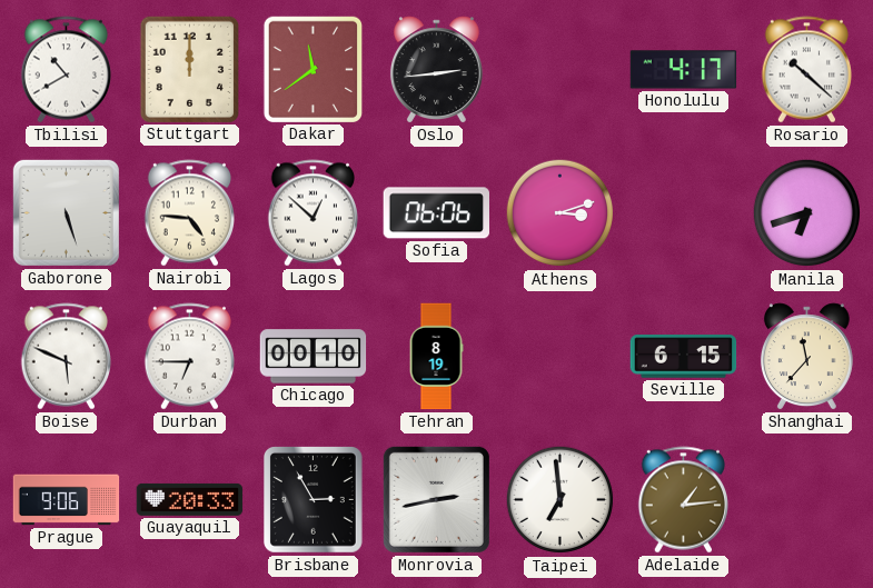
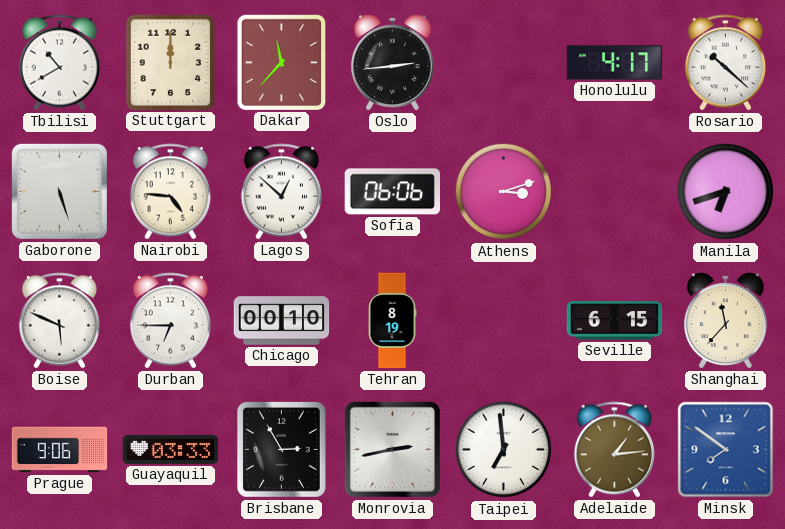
Dakar: 11:39 -> 11:37
Guayaquil: 20:33 -> 03:33
Minsk: none -> 7:51
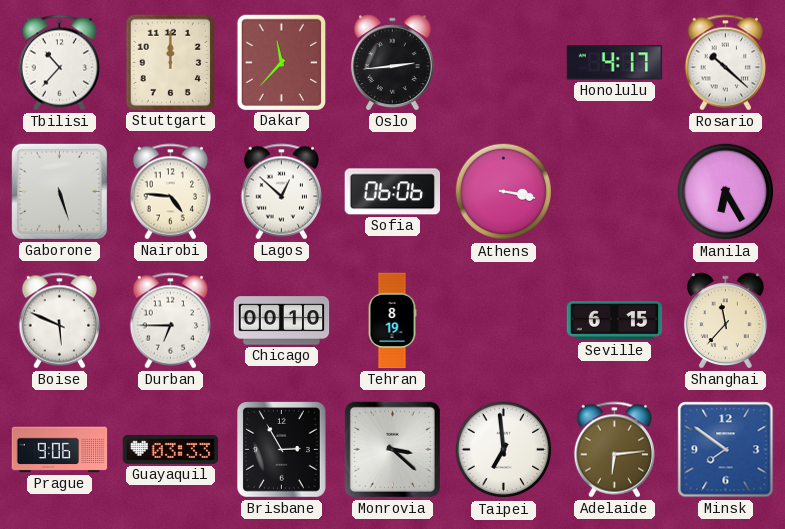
Tbilisi: 10:40 -> 10:37
Athens: 3:12 -> 3:17
Manila: 6:42 -> 6:25
Monrovia: 2:43 -> 3:22
Adelaide: 1:14 -> 6:14
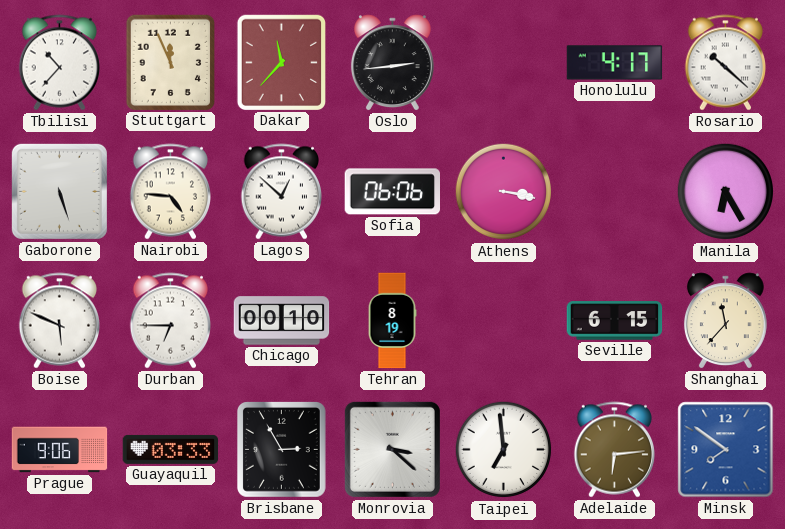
Stuttgart: 12:00 -> 11:56
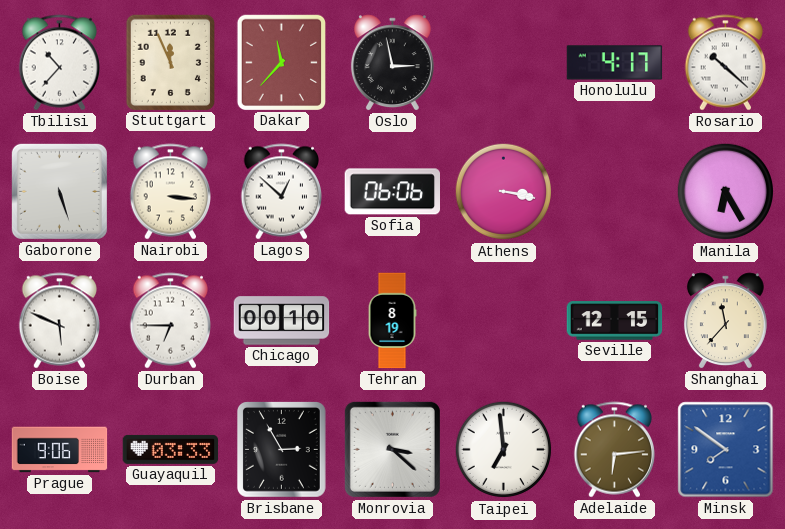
Oslo: 2:44 -> 2:58
Nairobi: 4:46 -> 3:16
Seville: 6:15 -> 12:15
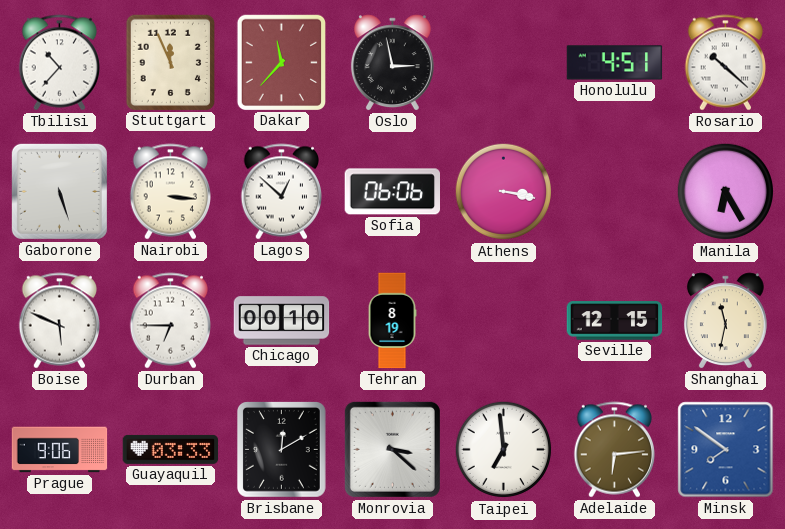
Honolulu: 4:17 -> 4:51
Shanghai: 11:37 -> 11:32
Brisbane: 2:55 -> 12:10
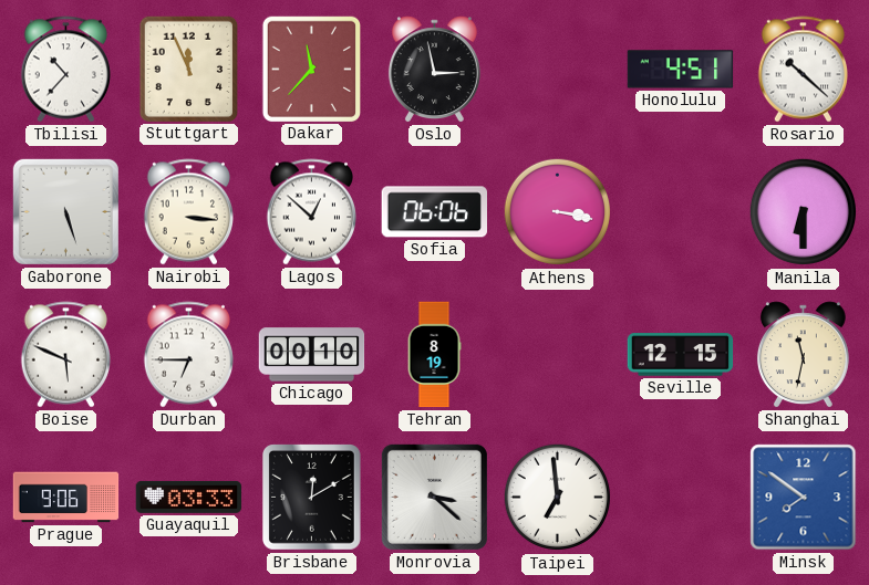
Manila: 6:25 -> 6:30
Adelaide: 6:14 -> none
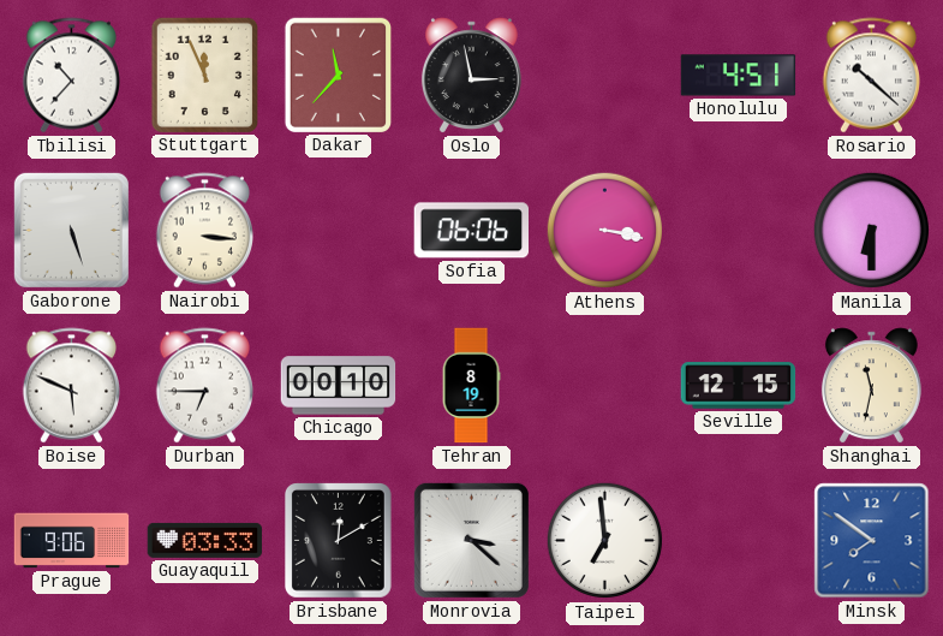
Lagos: 12:52 -> none
